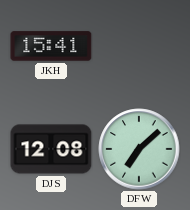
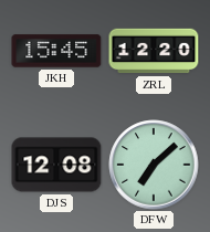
JKH: 15:41 -> 15:45
ZRL: none -> 12:20
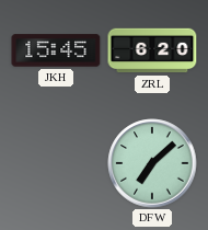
ZRL: 12:20 -> 6:20
DJS: 12:08 -> none
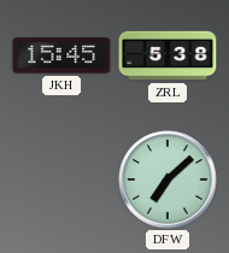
ZRL: 6:20 -> 5:38
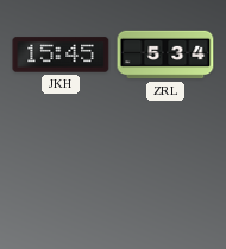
ZRL: 5:38 -> 5:34
DFW: 7:08 -> none
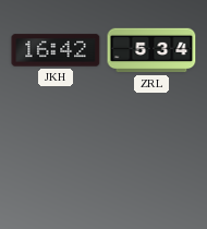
JKH: 15:45 -> 16:42
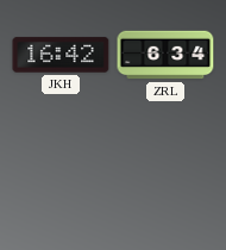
ZRL: 5:34 -> 6:34
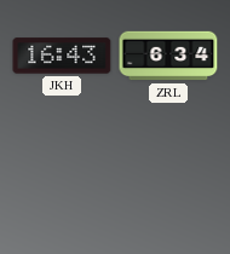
JKH: 16:42 -> 16:43
